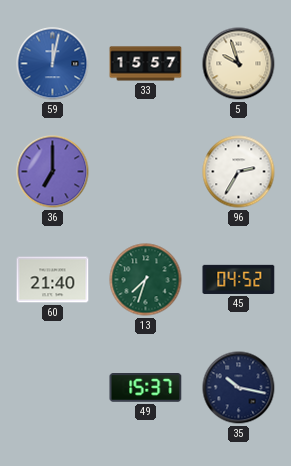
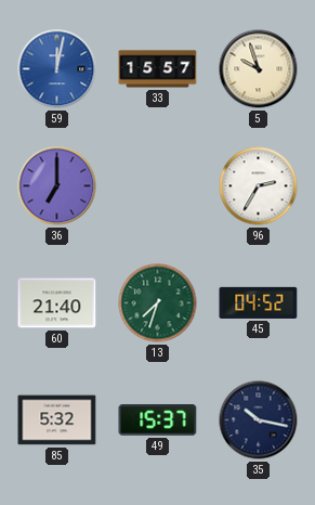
85: none -> 5:32
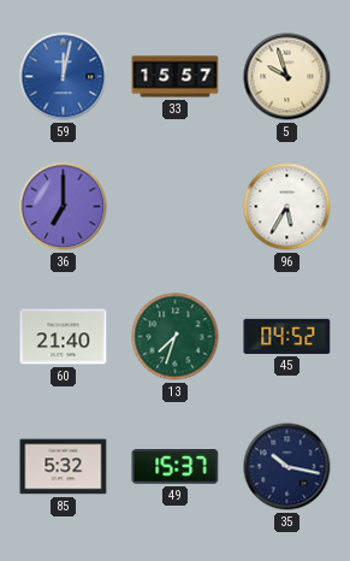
96: 2:35 -> 5:35
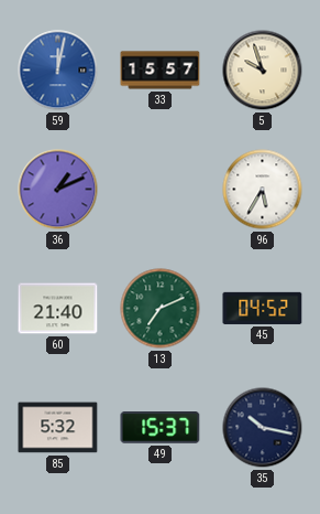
36: 7:00 -> 1:11
13: 7:33 -> 7:11
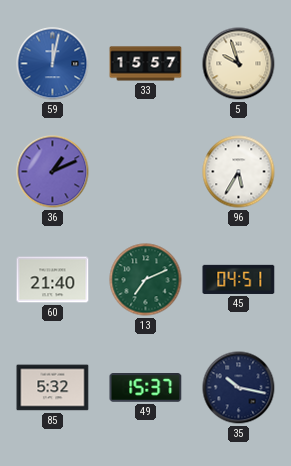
45: 04:52 -> 04:51
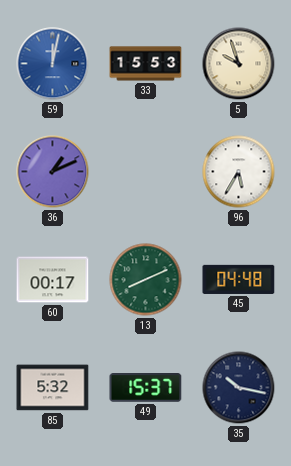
33: 15:57 -> 15:53
60: 21:40 -> 00:17
13: 7:11 -> 8:11
45: 04:51 -> 04:48
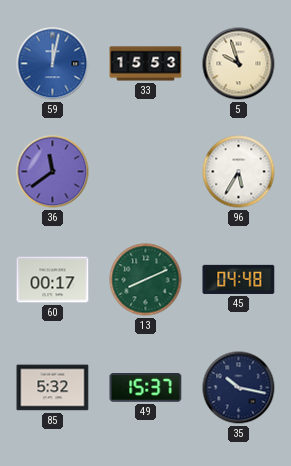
36: 1:11 -> 11:39
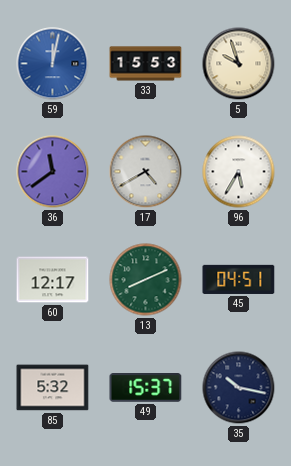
17: none -> 4:40
60: 00:17 -> 12:17
45: 04:48 -> 04:51
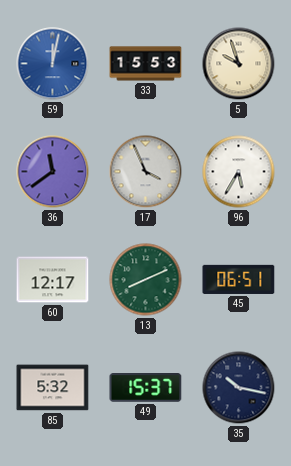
17: 4:40 -> 3:56
45: 04:51 -> 06:51
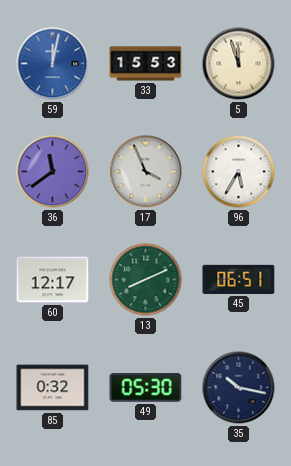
5: 9:57 -> 11:57
85: 5:32 -> 0:32
49: 15:37 -> 05:30
